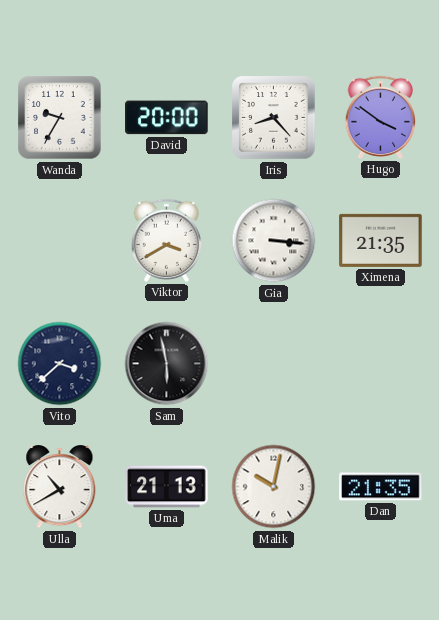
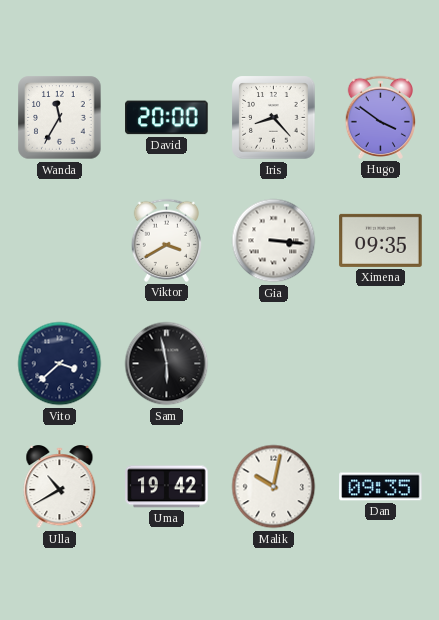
Wanda: 9:35 -> 11:35
Ximena: 21:35 -> 09:35
Uma: 21:13 -> 19:42
Dan: 21:35 -> 09:35
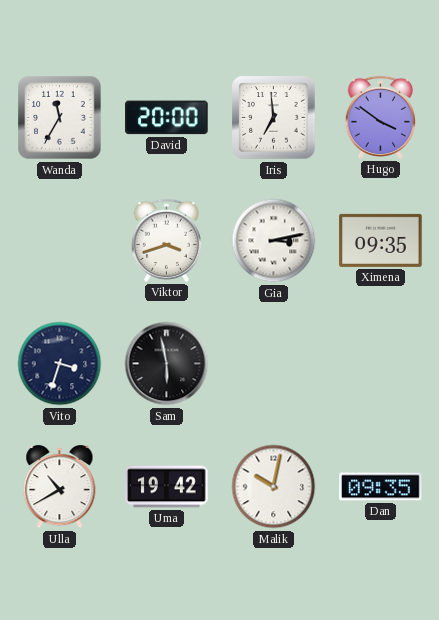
Iris: 8:23 -> 6:59
Viktor: 3:40 -> 3:42
Gia: 3:16 -> 3:13
Vito: 3:38 -> 3:33
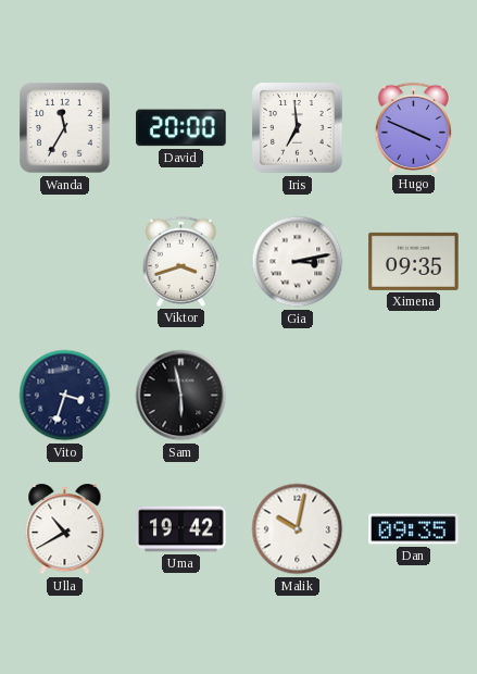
Hugo: 3:51 -> 3:49
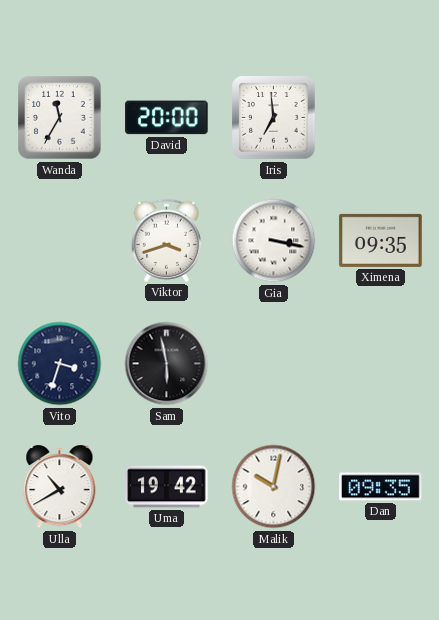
Hugo: 3:49 -> none
Gia: 3:13 -> 3:17
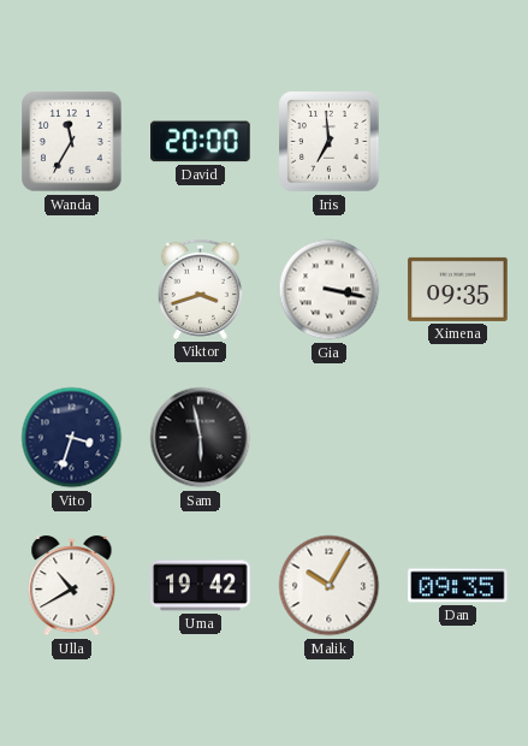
Malik: 10:02 -> 10:05
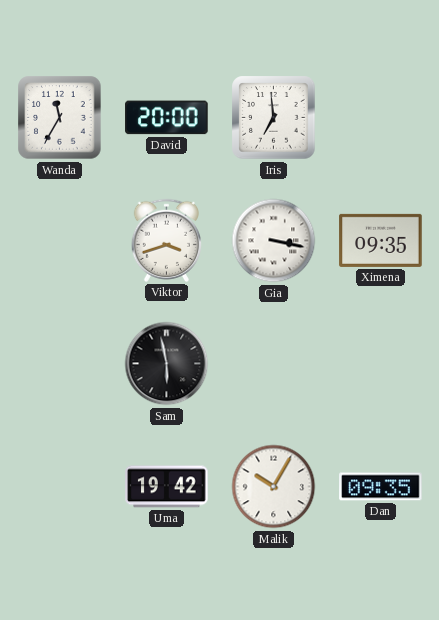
Vito: 3:33 -> none
Ulla: 10:40 -> none
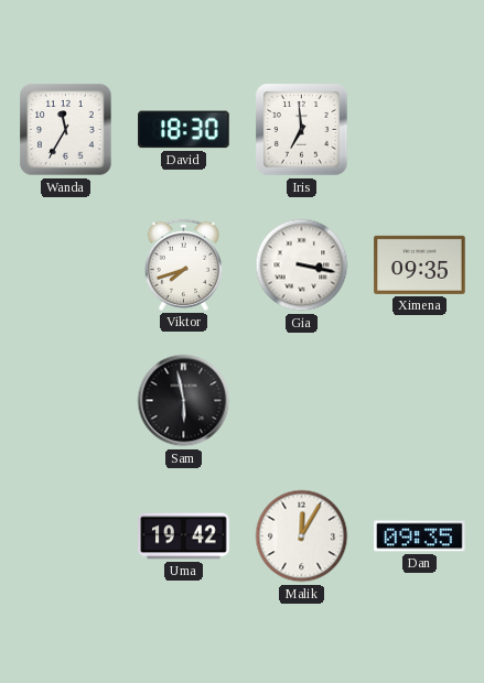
David: 20:00 -> 18:30
Viktor: 3:42 -> 7:42
Malik: 10:05 -> 12:05
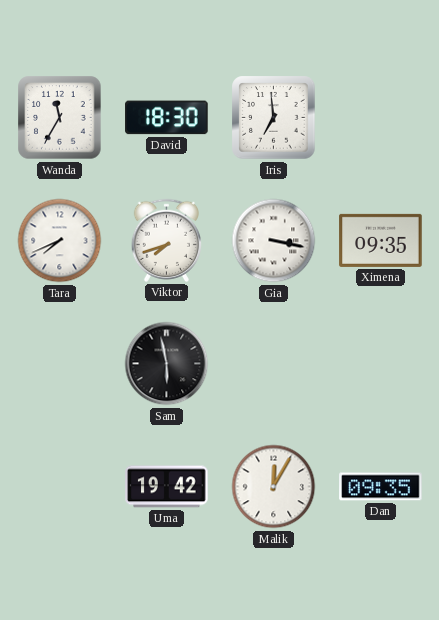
Tara: none -> 7:41
